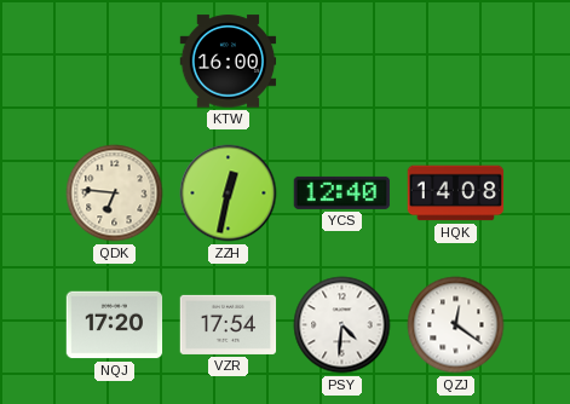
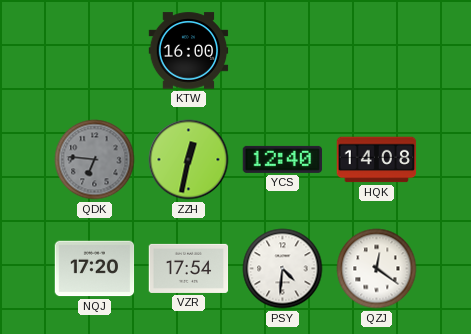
QDK dial: cream -> grey
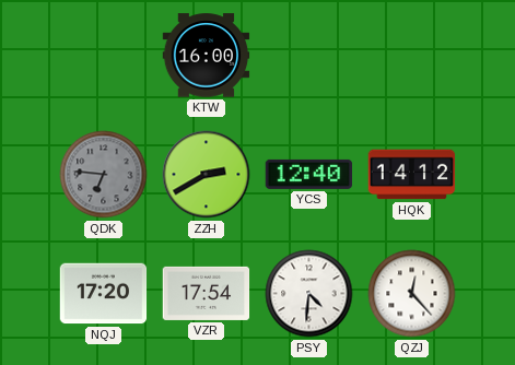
ZZH: 12:32 -> 2:40
HQK: 14:08 -> 14:12
QZJ: 12:21 -> 12:23
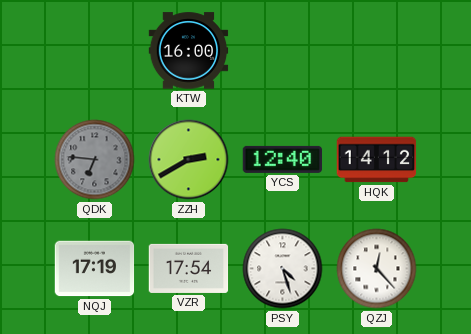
NQJ: 17:20 -> 17:19
PSY: 4:31 -> 4:27
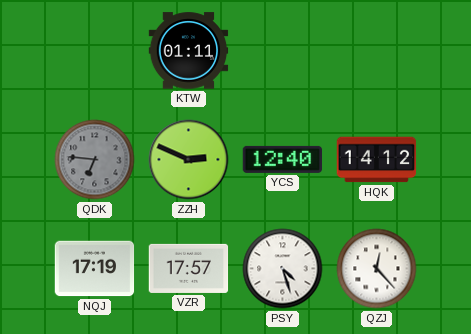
KTW: 16:00 -> 01:11
ZZH: 2:40 -> 2:49
VZR: 17:54 -> 17:57
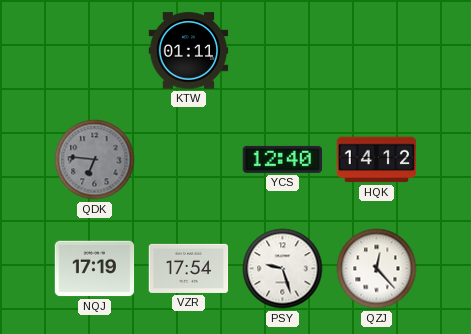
ZZH: 2:49 -> none
VZR: 17:57 -> 17:54
PSY: 4:27 -> 9:27
